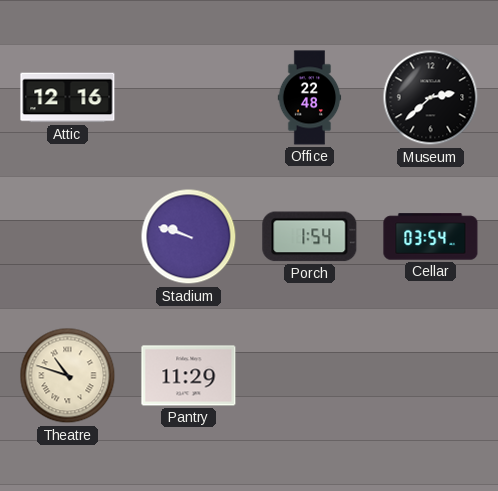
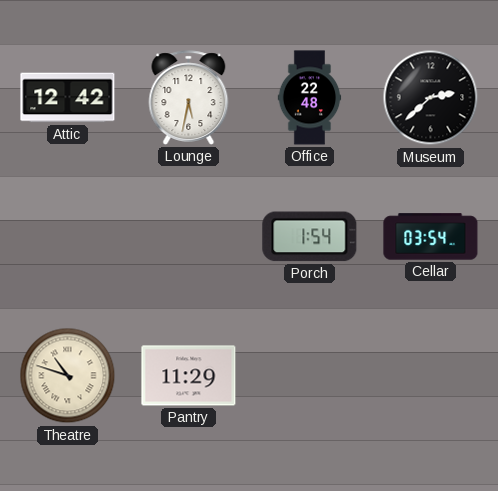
Attic: 12:16 -> 12:42
Lounge: none -> 5:32
Stadium: 9:48 -> none
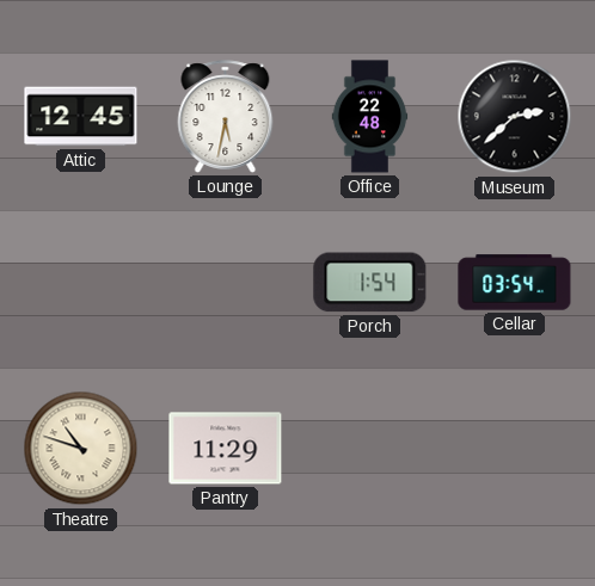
Attic: 12:42 -> 12:45
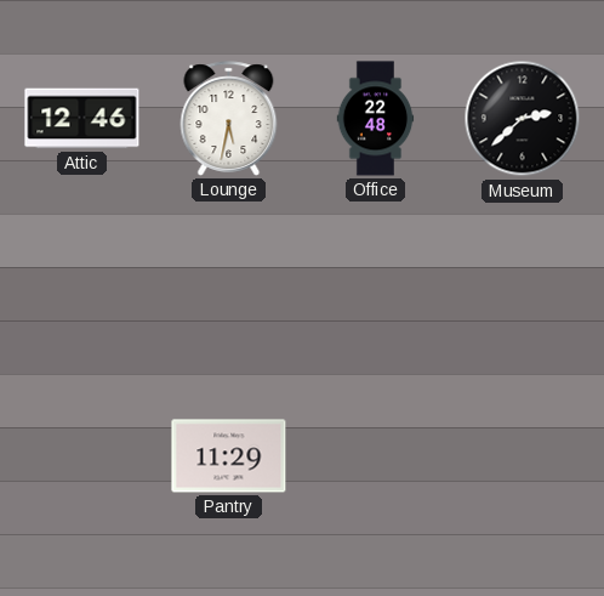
Attic: 12:45 -> 12:46
Porch: 1:54 -> none
Cellar: 03:54 -> none
Theatre: 10:48 -> none
